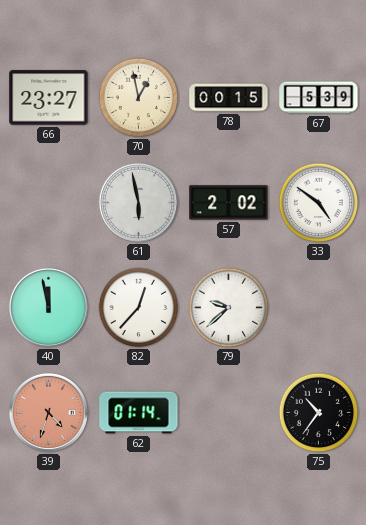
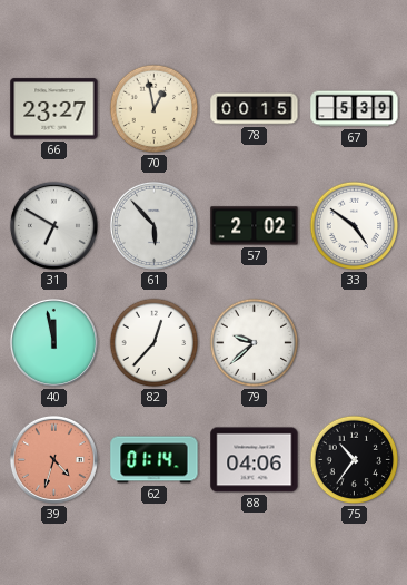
31: none -> 6:50
61: 5:58 -> 5:53
88: none -> 04:06
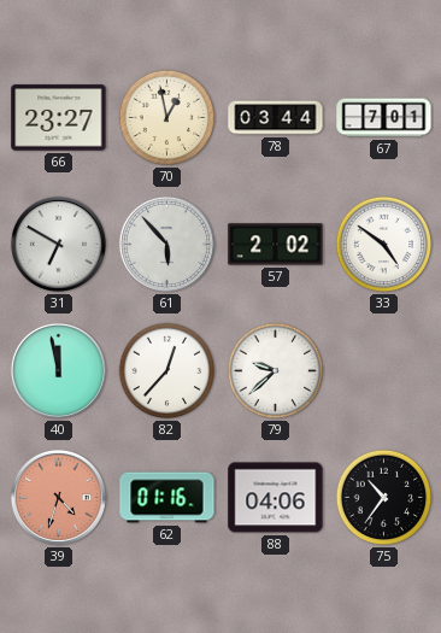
78: 00:15 -> 03:44
67: 5:39 -> 7:01
62: 01:14 -> 01:16
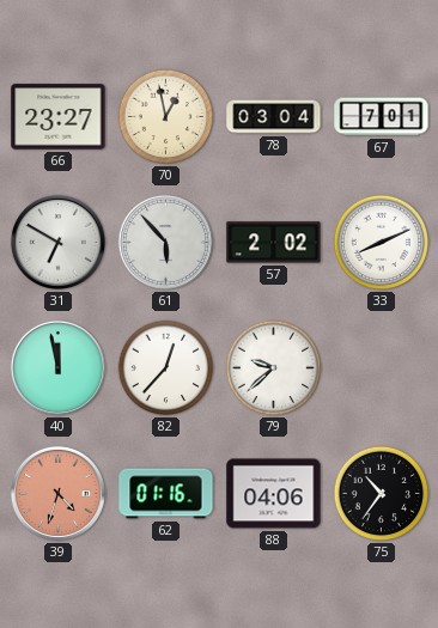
78: 03:44 -> 03:04
33: 4:51 -> 8:11
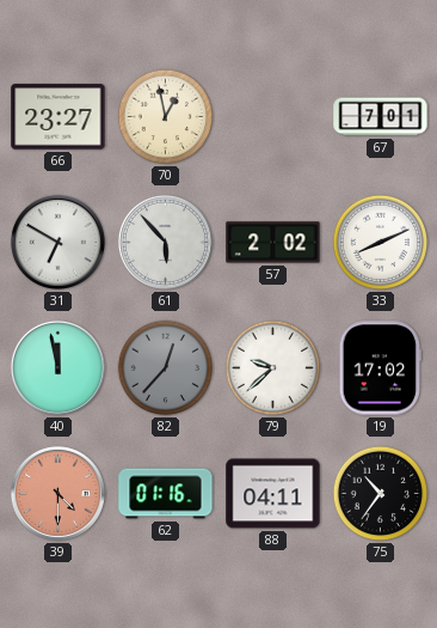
78: 03:04 -> none
82 dial: white -> grey
19: none -> 17:02
39: 4:33 -> 4:30
88: 04:06 -> 04:11
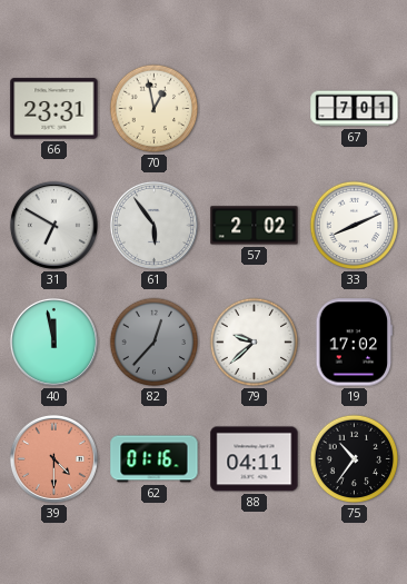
66: 23:27 -> 23:31
61: 5:53 -> 5:54
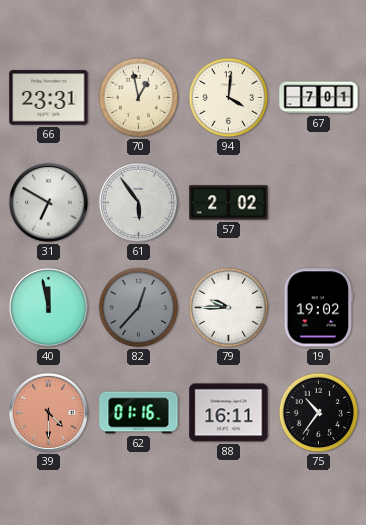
94: none -> 4:01
33: 8:11 -> none
79: 9:38 -> 9:45
19: 17:02 -> 19:02
88: 04:11 -> 16:11
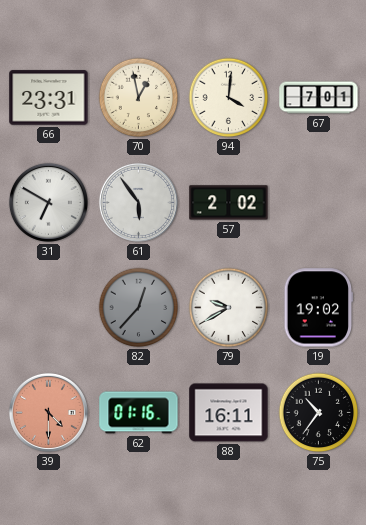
40: 11:58 -> none
79: 9:45 -> 9:40
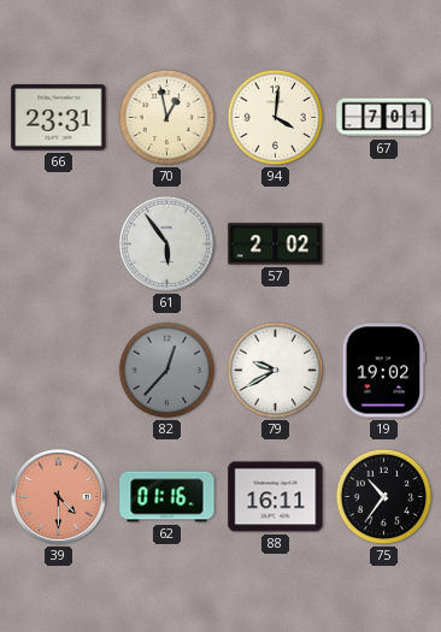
31: 6:50 -> none
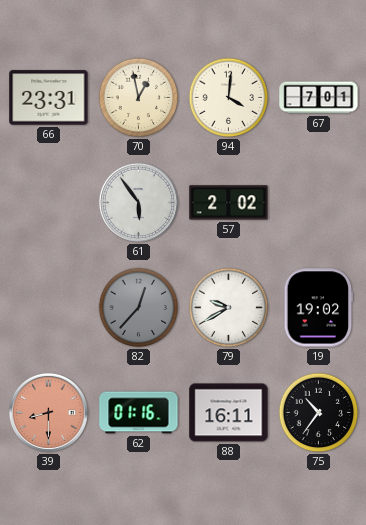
39: 4:30 -> 8:30
